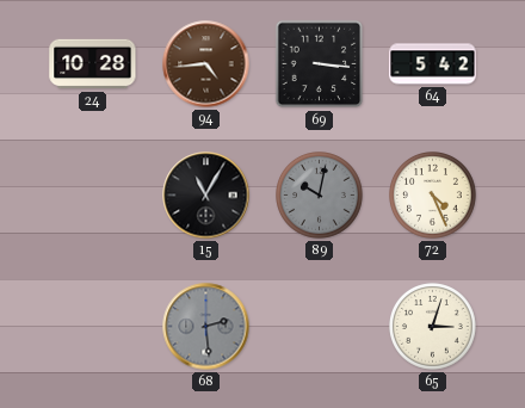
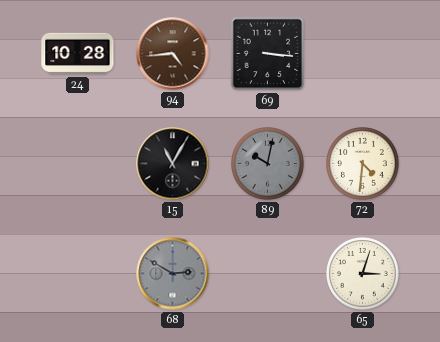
64: 5:42 -> none
72: 4:26 -> 4:31
68: 2:29 -> 2:50
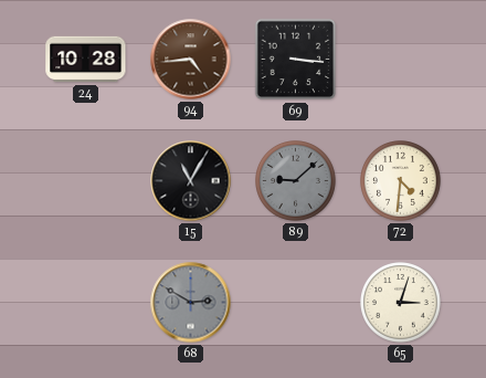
89: 10:02 -> 9:08
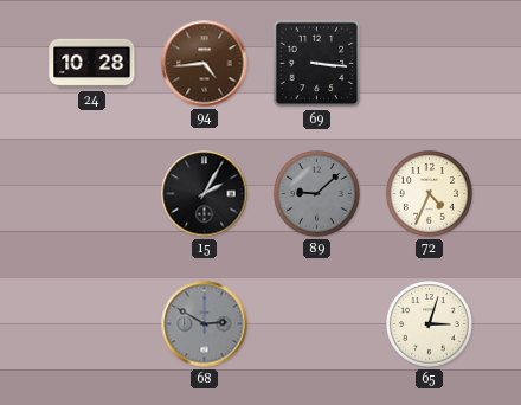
15: 11:05 -> 2:05
72: 4:31 -> 4:34
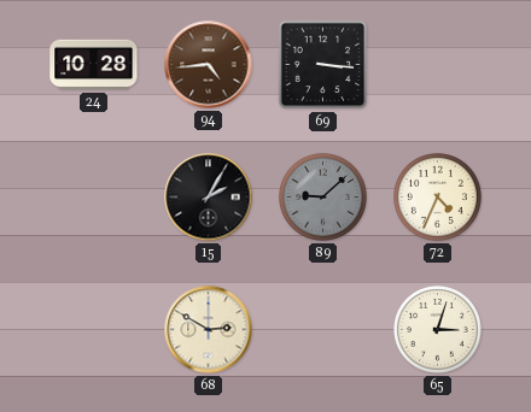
68 dial: grey -> cream
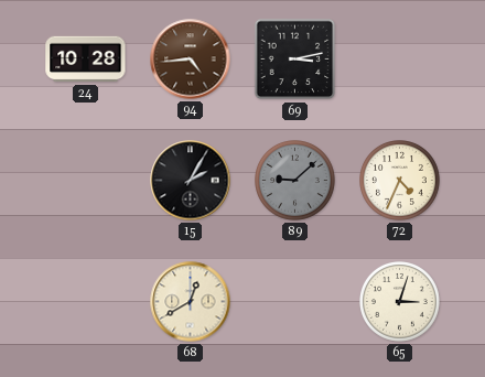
69: 3:16 -> 3:13
68: 2:50 -> 12:40
